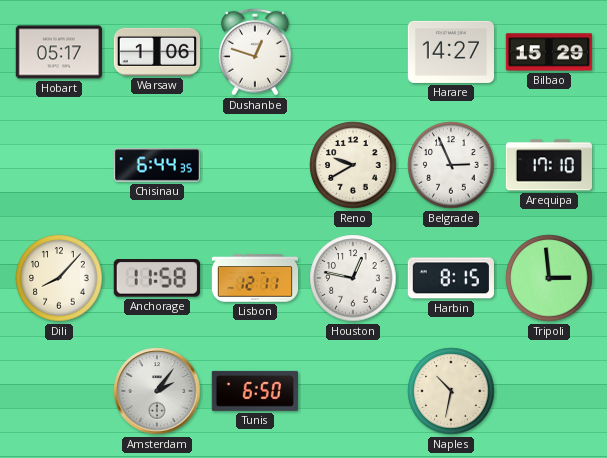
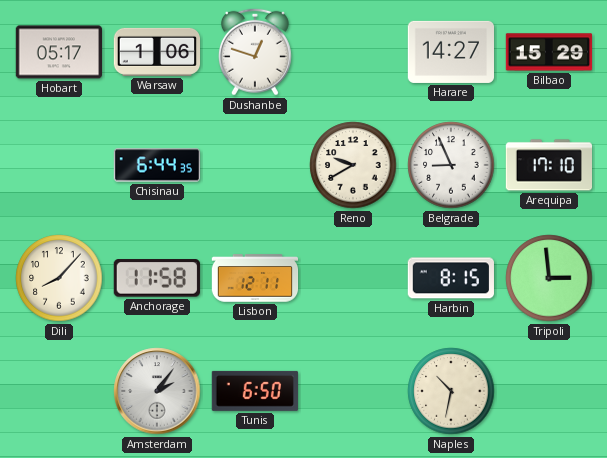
Belgrade: 2:56 -> 8:56
Houston: 12:47 -> none
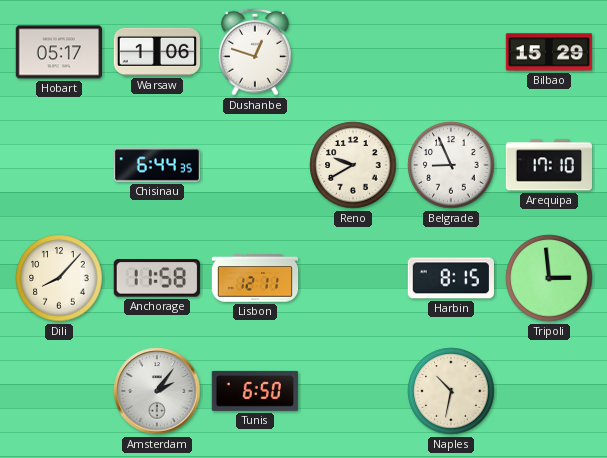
Harare: 14:27 -> none
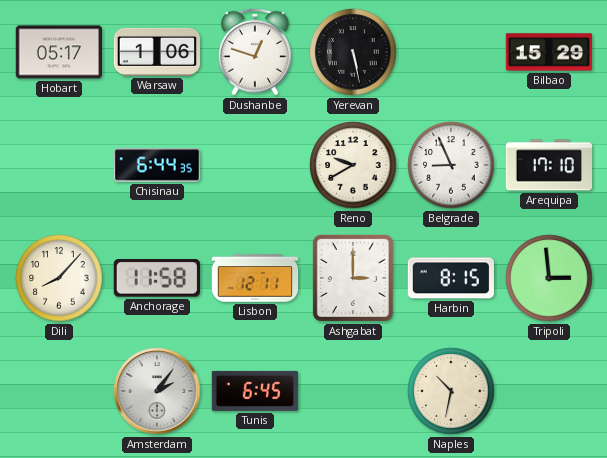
Yerevan: none -> 5:28
Ashgabat: none -> 3:00
Tunis: 6:50 -> 6:45
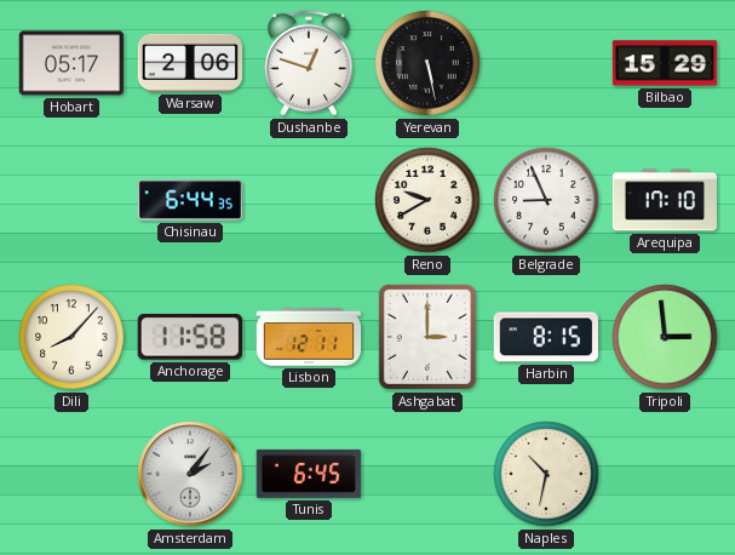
Warsaw: 1:06 -> 2:06
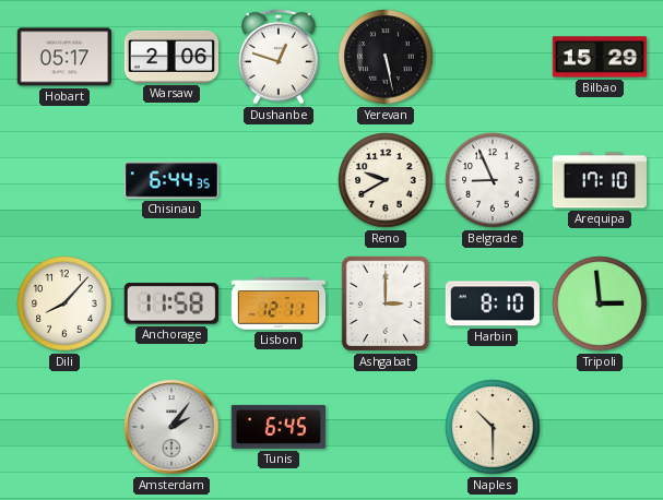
Harbin: 8:15 -> 8:10
Naples: 10:32 -> 10:30
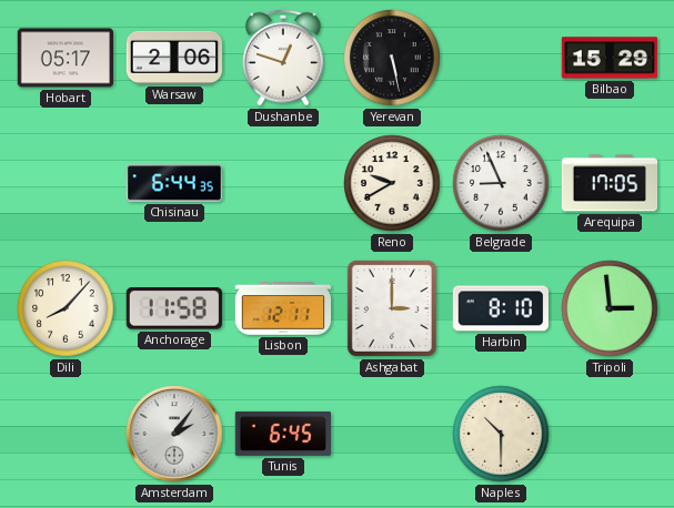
Arequipa: 17:10 -> 17:05
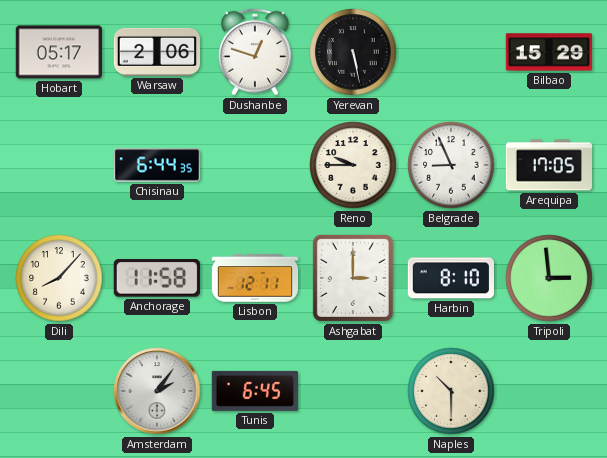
Reno: 9:40 -> 9:45
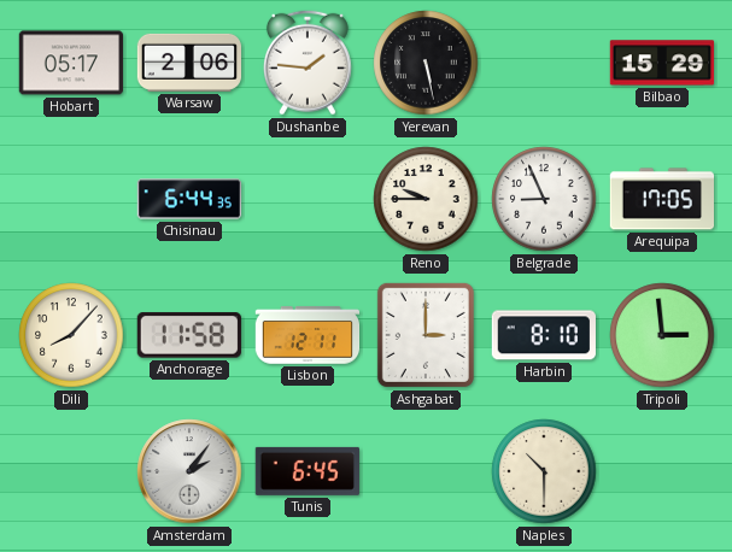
Dushanbe: 12:48 -> 1:46
